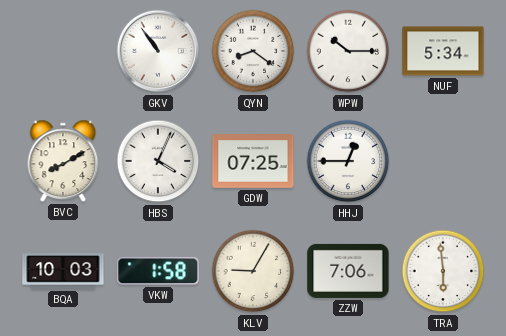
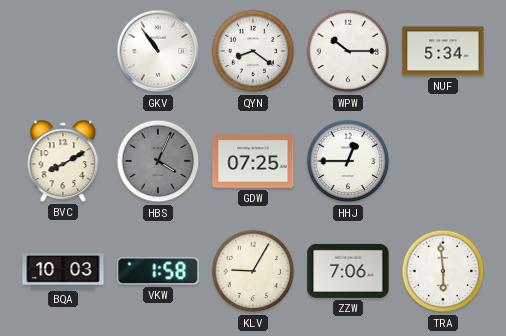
HBS dial: white -> grey
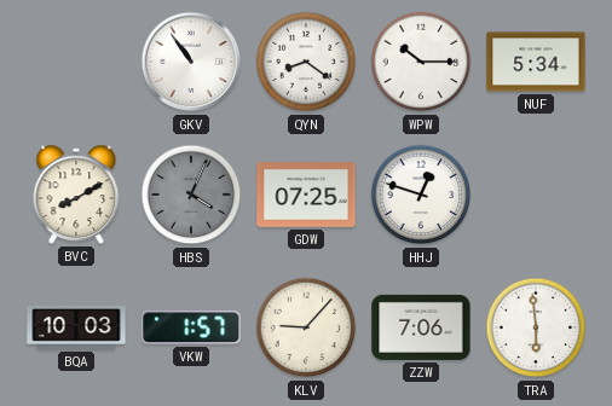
HHJ: 12:45 -> 12:48
VKW: 1:58 -> 1:57
KLV: 9:05 -> 9:07
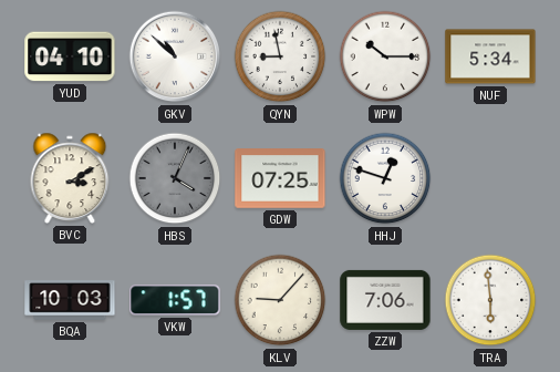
YUD: none -> 04:10
GKV: 10:54 -> 10:52
QYN: 8:21 -> 8:58
BVC: 8:10 -> 3:10
